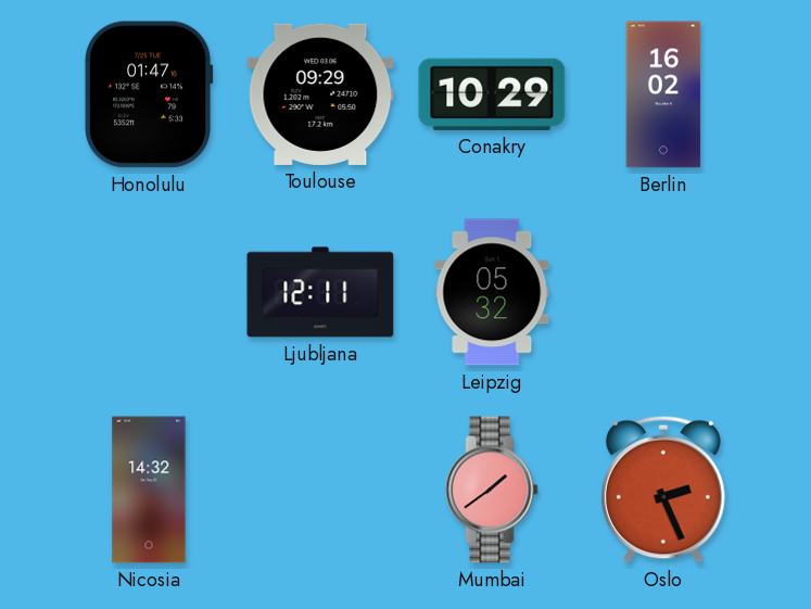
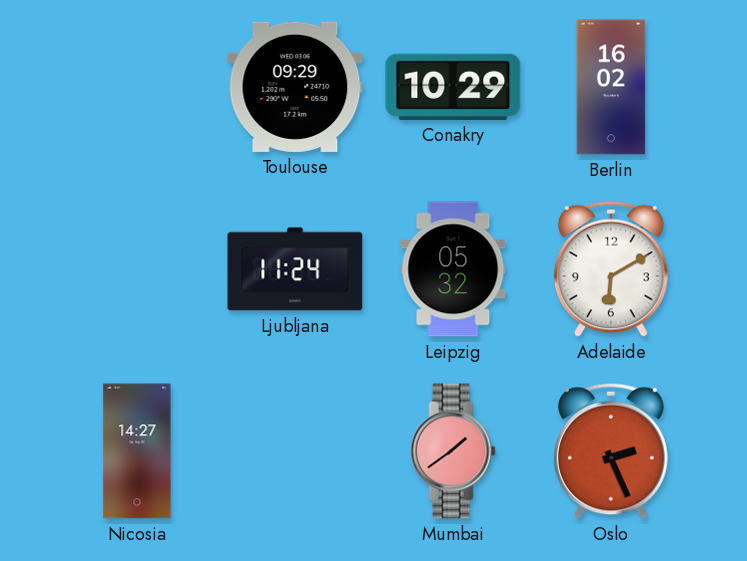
Honolulu: 01:47 -> none
Ljubljana: 12:11 -> 11:24
Adelaide: none -> 6:10
Nicosia: 14:32 -> 14:27
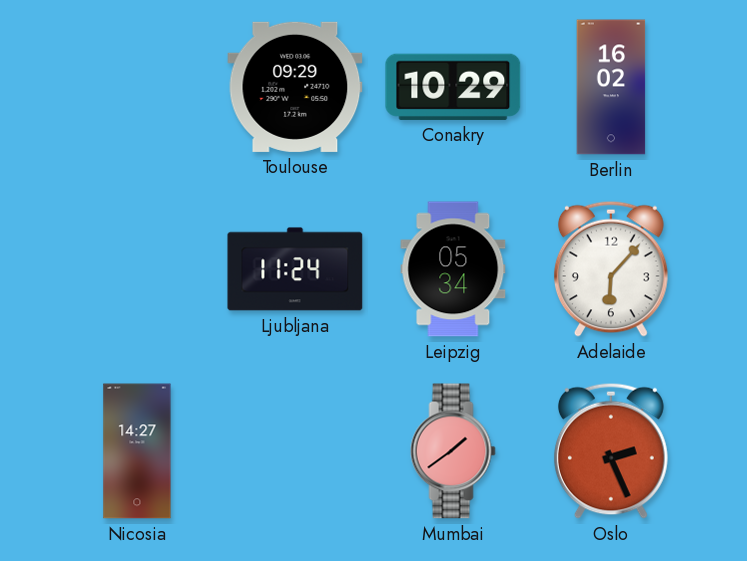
Leipzig: 05:32 -> 05:34
Adelaide: 6:10 -> 6:07
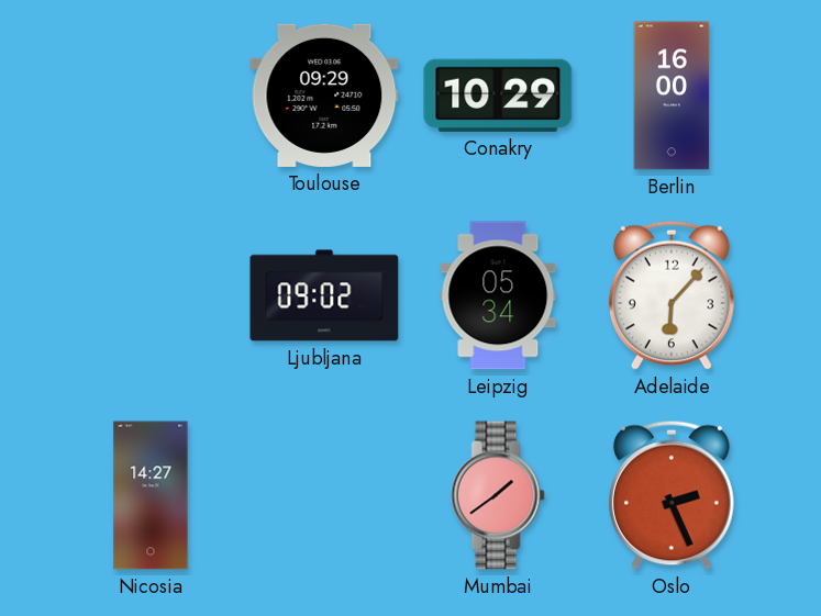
Berlin: 16:02 -> 16:00
Ljubljana: 11:24 -> 09:02
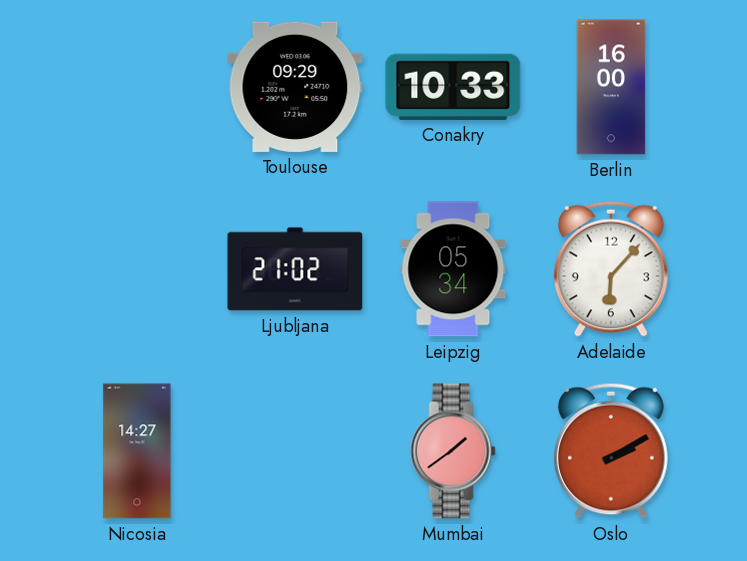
Conakry: 10:29 -> 10:33
Ljubljana: 09:02 -> 21:02
Oslo: 2:26 -> 2:10
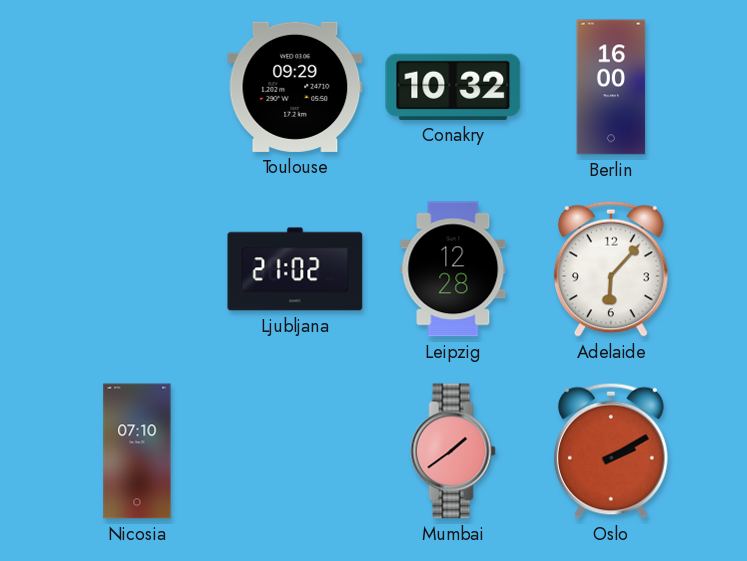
Conakry: 10:33 -> 10:32
Leipzig: 05:34 -> 12:28
Nicosia: 14:27 -> 07:10
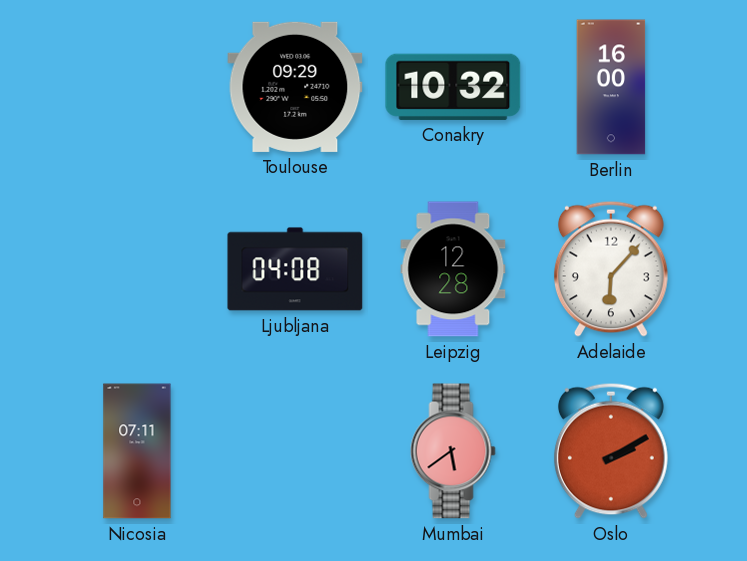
Ljubljana: 21:02 -> 04:08
Nicosia: 07:10 -> 07:11
Mumbai: 1:39 -> 5:39
